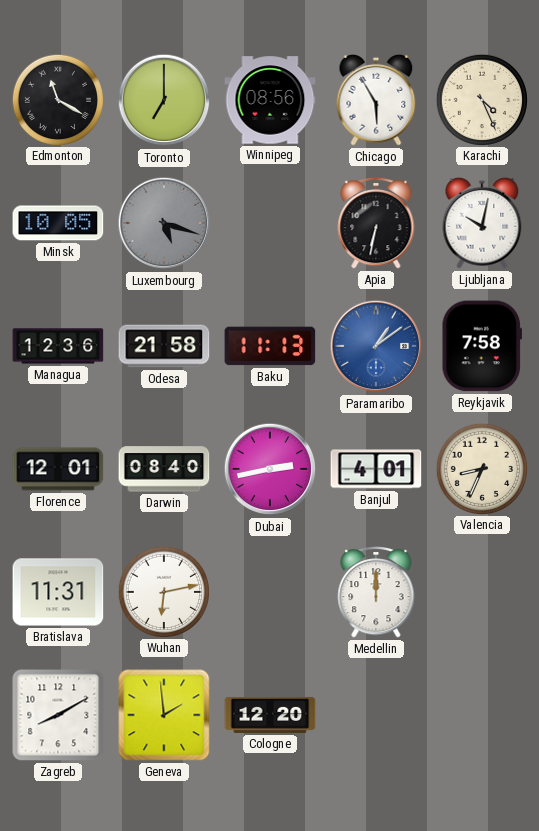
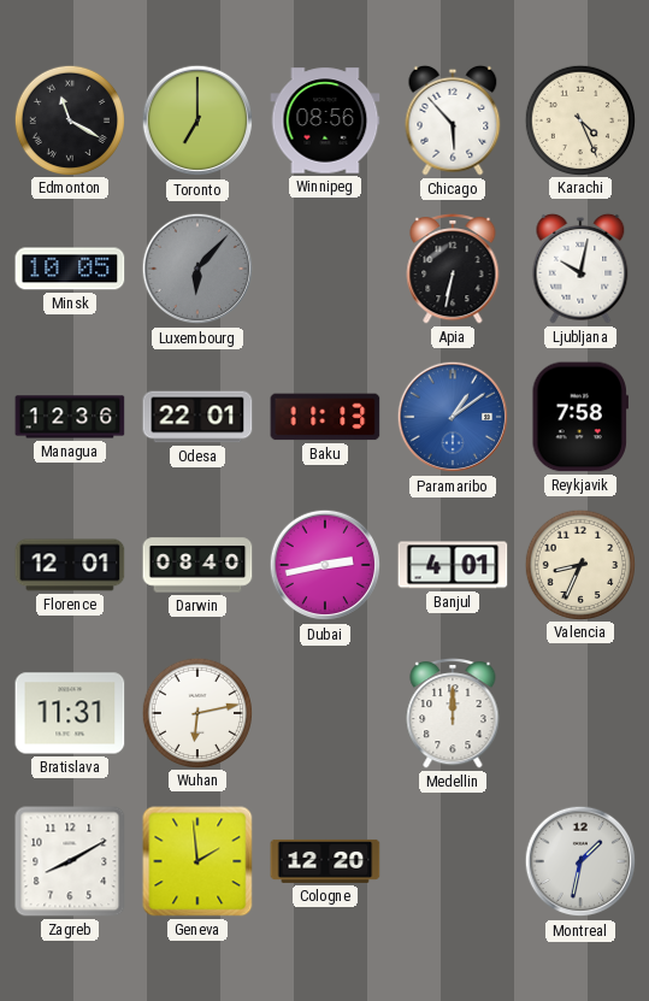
Chicago: 5:55 -> 5:53
Luxembourg: 5:18 -> 6:07
Odesa: 21:58 -> 22:01
Montreal: none -> 1:32
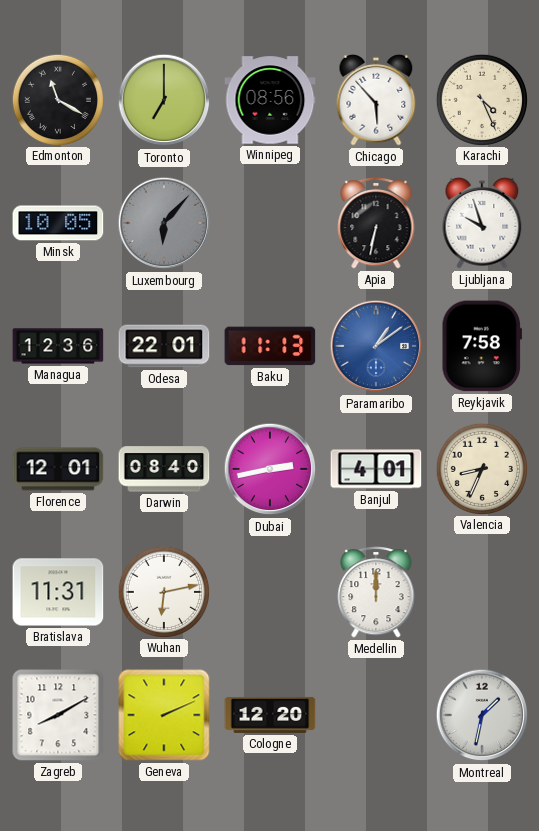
Ljubljana: 10:02 -> 9:57
Geneva: 1:59 -> 2:11
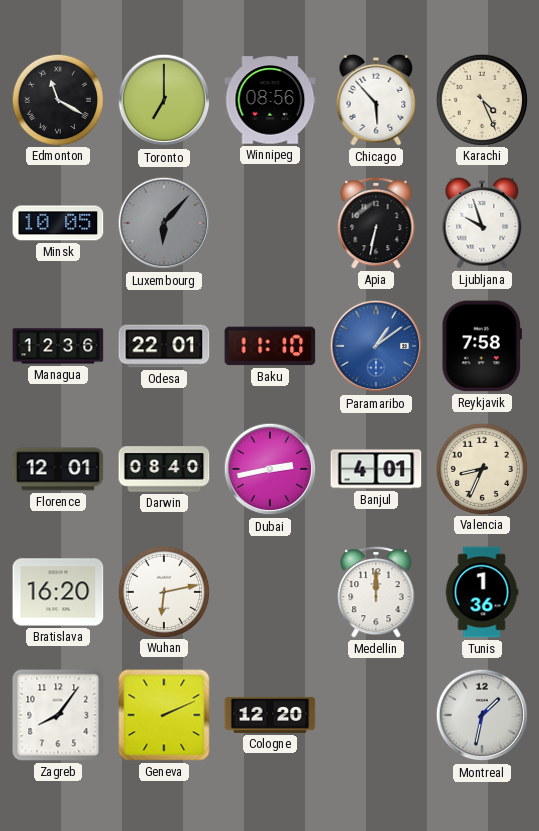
Baku: 11:13 -> 11:10
Bratislava: 11:31 -> 16:20
Tunis: none -> 1:36
Zagreb: 8:10 -> 8:06
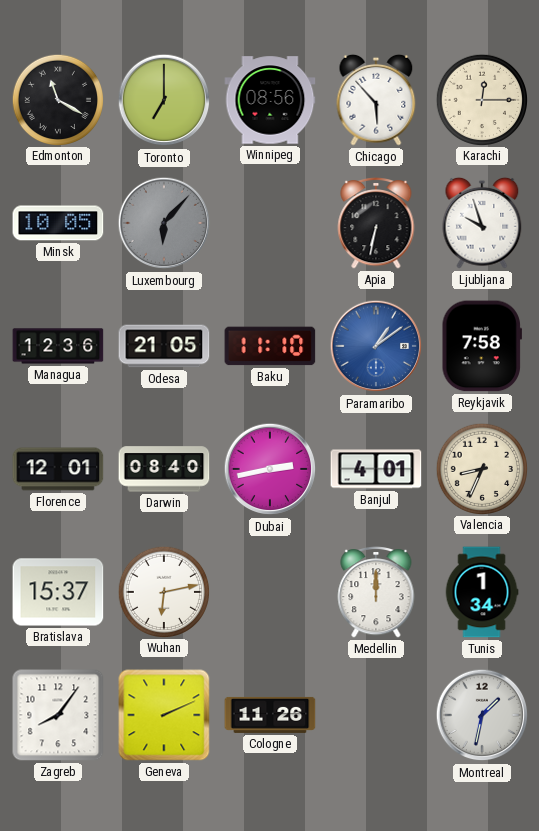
Karachi: 4:26 -> 12:15
Odesa: 22:01 -> 21:05
Bratislava: 16:20 -> 15:37
Tunis: 1:36 -> 1:34
Cologne: 12:20 -> 11:26
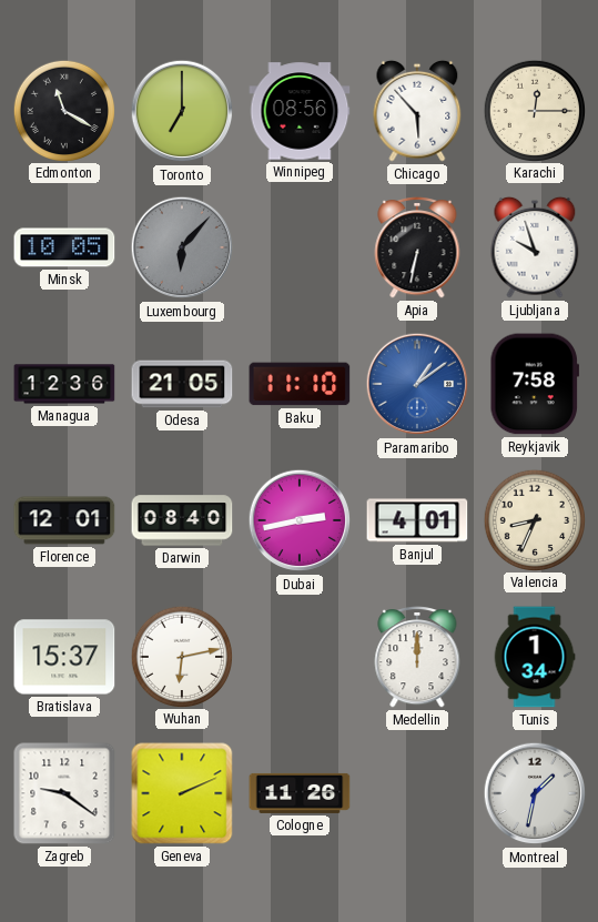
Zagreb: 8:06 -> 9:21
